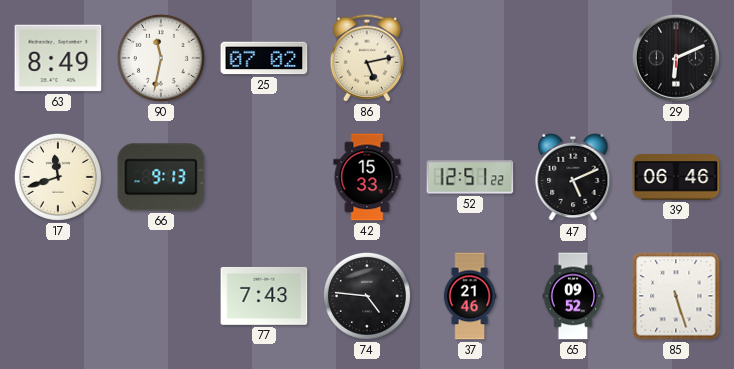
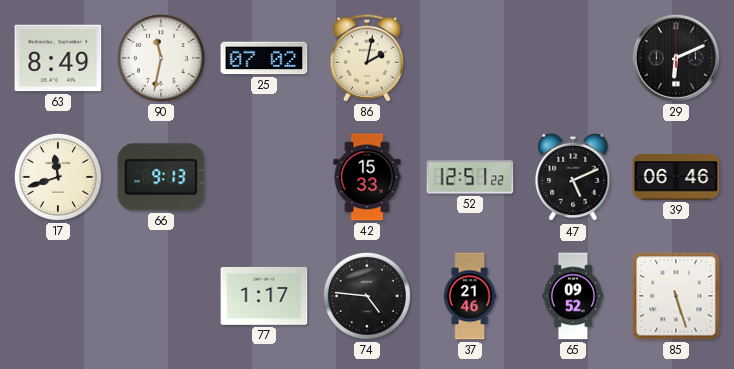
86: 5:13 -> 2:02
77: 7:43 -> 1:17
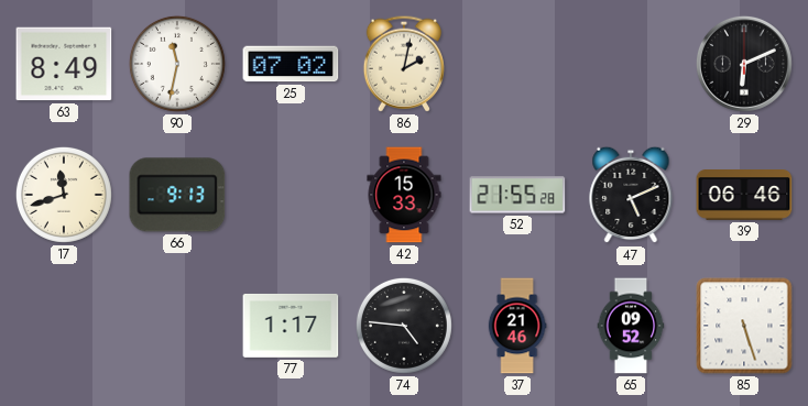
52: 12:51 -> 21:55
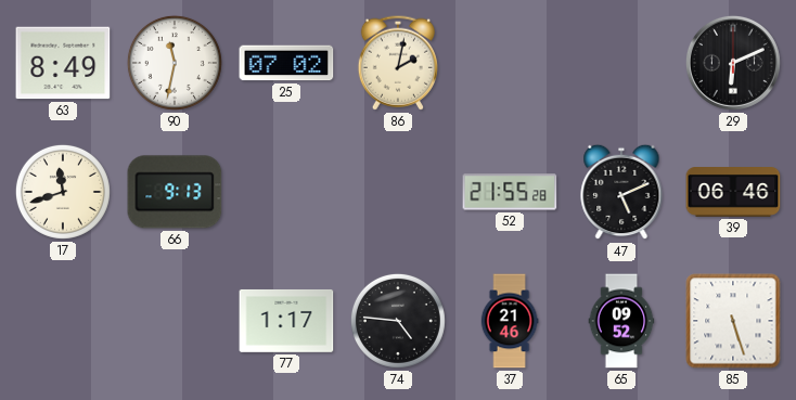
42: 15:33 -> none
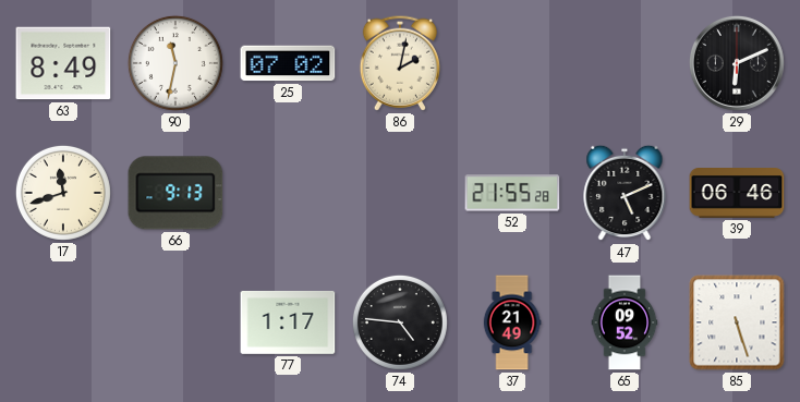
37: 21:46 -> 21:49
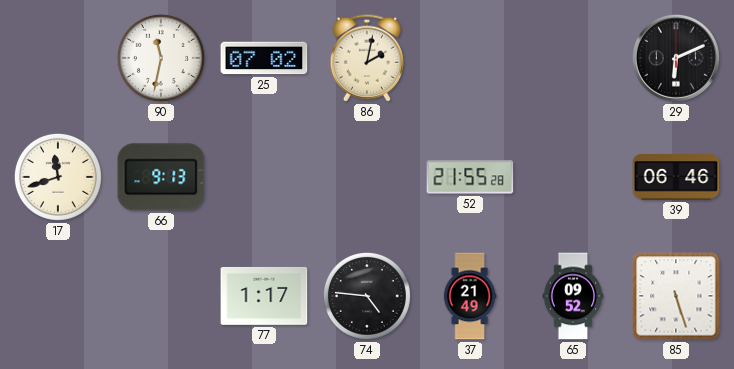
63: 8:49 -> none
47: 5:11 -> none
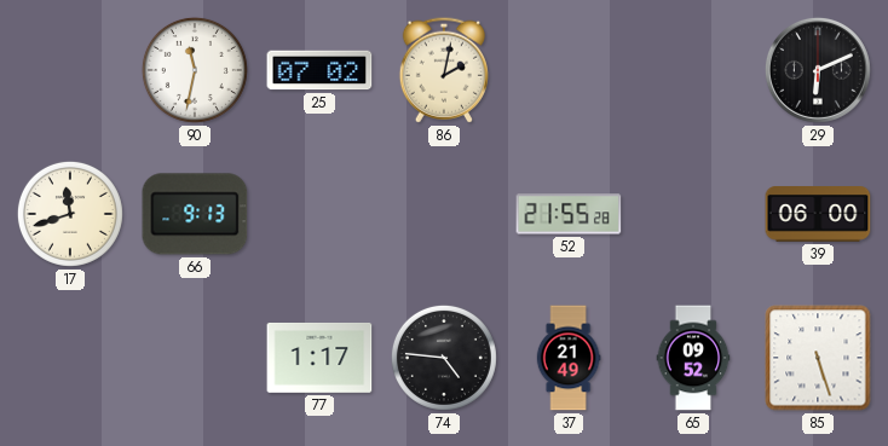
39: 06:46 -> 06:00
